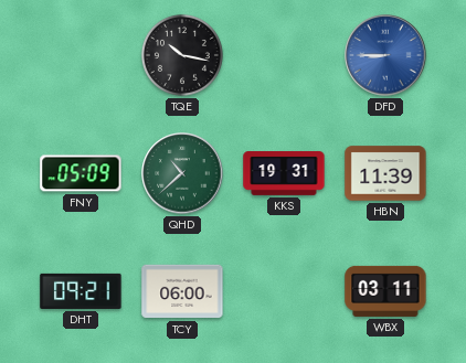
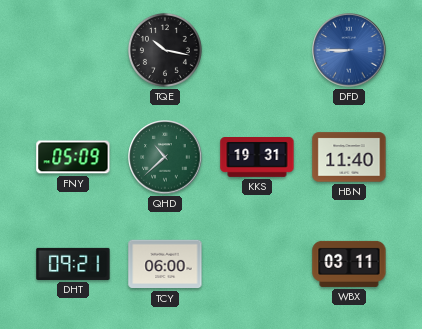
HBN: 11:39 -> 11:40
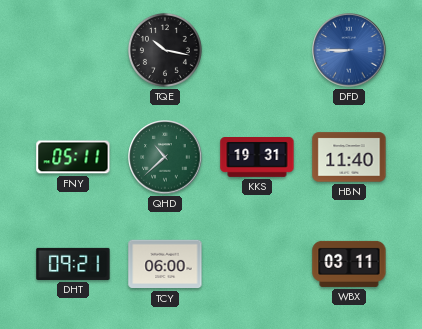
FNY: 05:09 -> 05:11
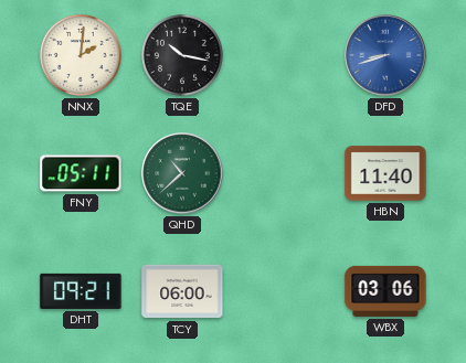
NNX: none -> 2:01
DFD: 8:45 -> 8:42
KKS: 19:31 -> none
WBX: 03:11 -> 03:06
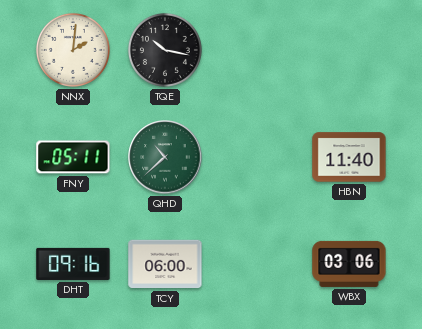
DFD: 8:42 -> none
DHT: 09:21 -> 09:16
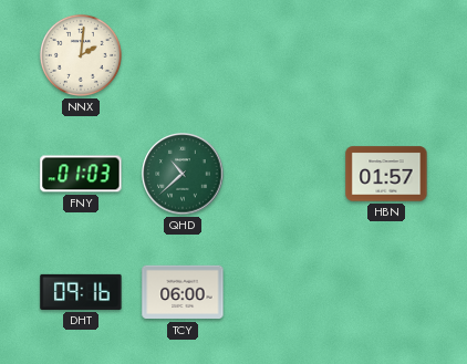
TQE: 10:17 -> none
FNY: 05:11 -> 01:03
HBN: 11:40 -> 01:57
WBX: 03:06 -> none
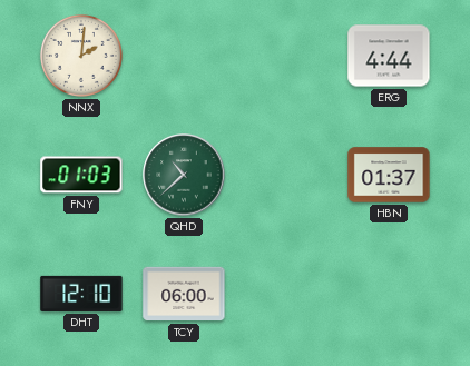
ERG: none -> 4:44
HBN: 01:57 -> 01:37
DHT: 09:16 -> 12:10
